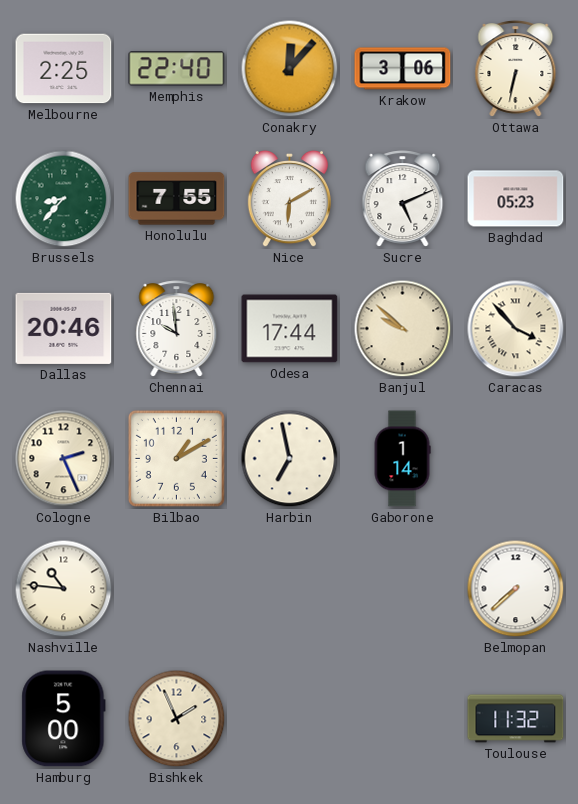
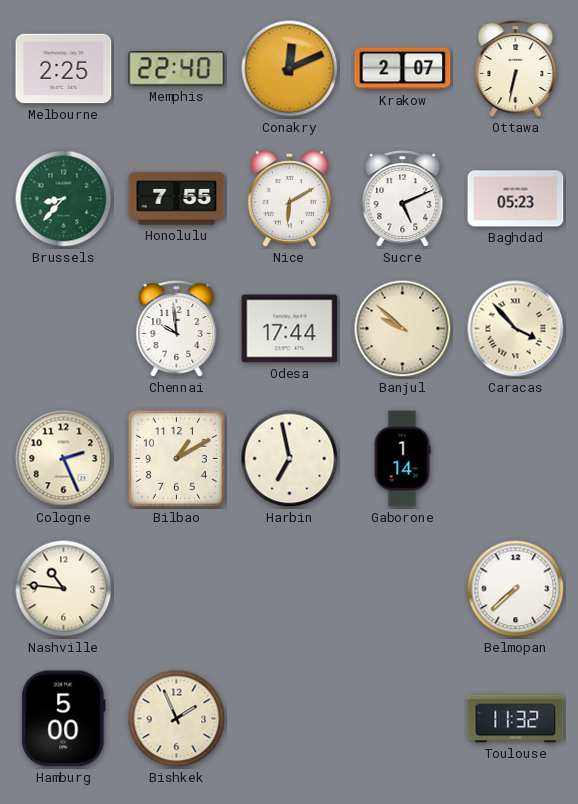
Conakry: 12:07 -> 12:11
Krakow: 3:06 -> 2:07
Dallas: 20:46 -> none
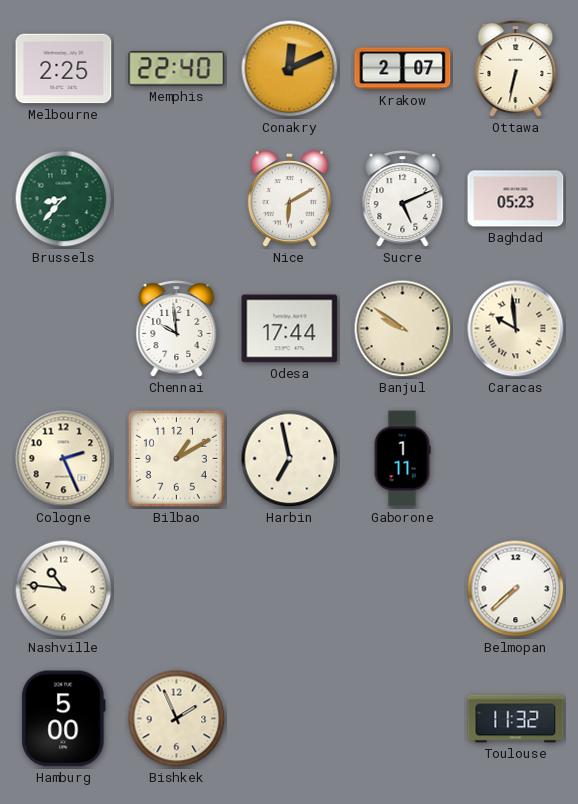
Honolulu: 7:55 -> none
Banjul: 9:52 -> 9:51
Caracas: 3:53 -> 9:59
Gaborone: 1:14 -> 1:11
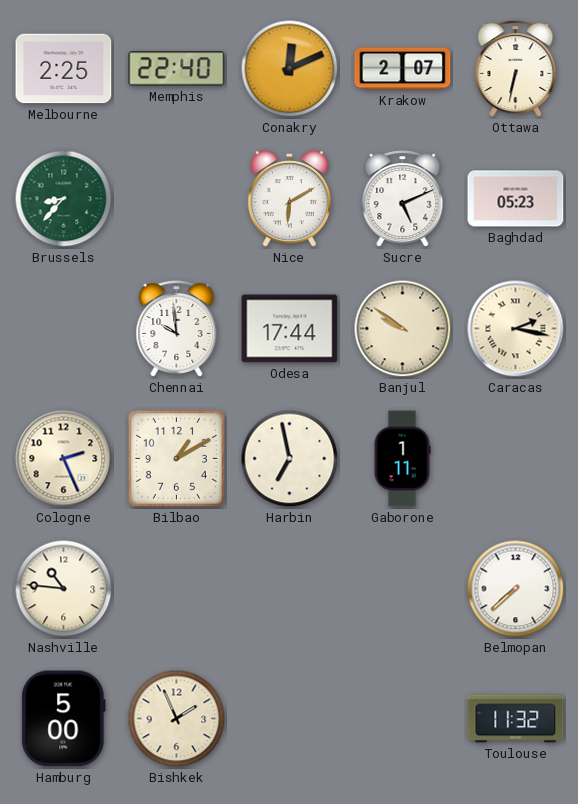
Caracas: 9:59 -> 2:17
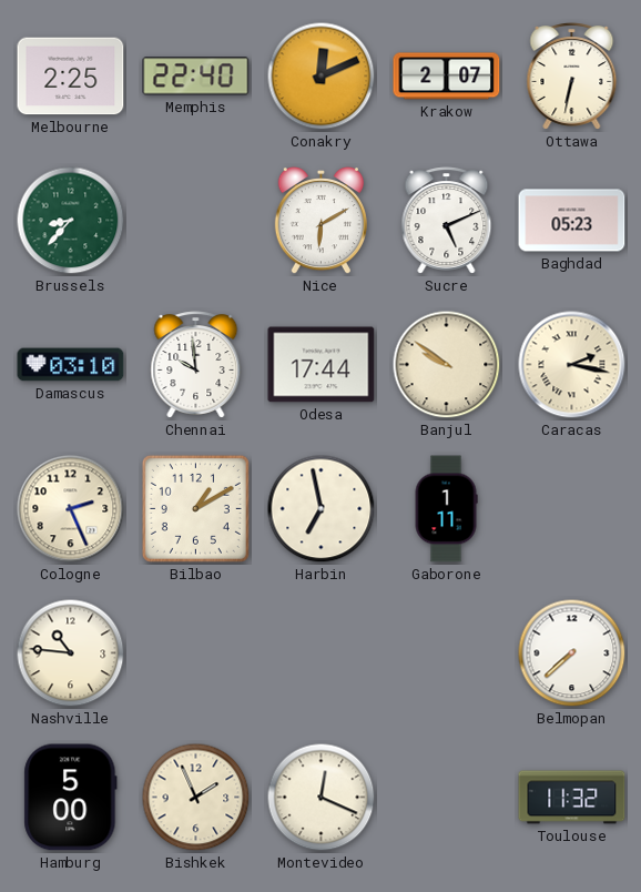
Damascus: none -> 03:10
Montevideo: none -> 12:19
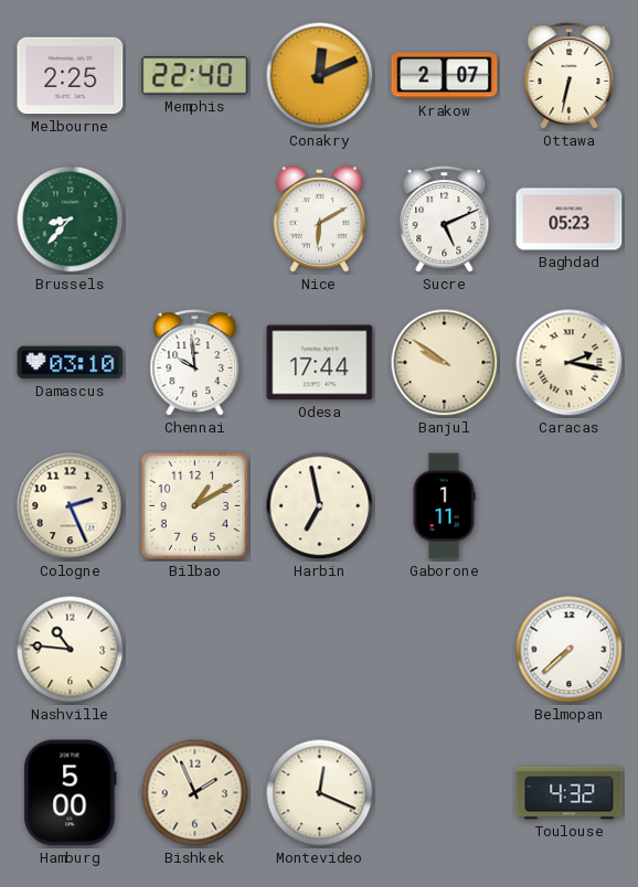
Toulouse: 11:32 -> 4:32
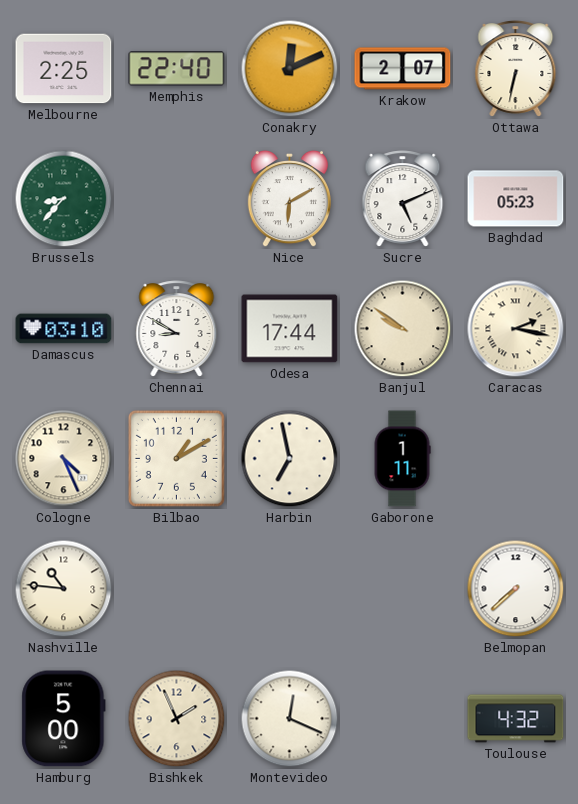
Chennai: 9:59 -> 8:50
Cologne: 2:26 -> 4:26
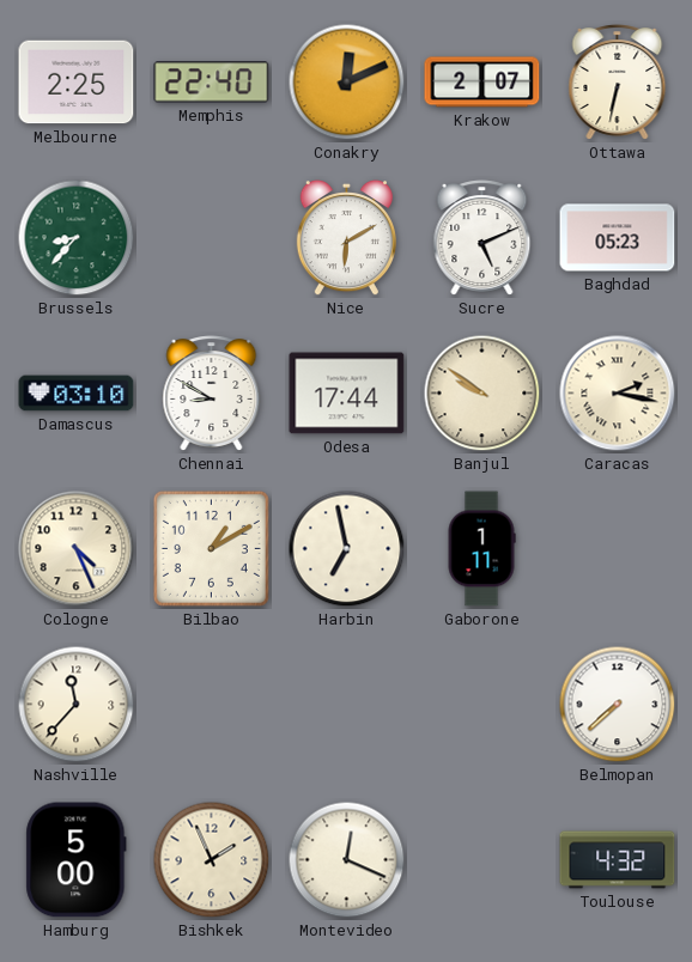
Nashville: 10:46 -> 11:37
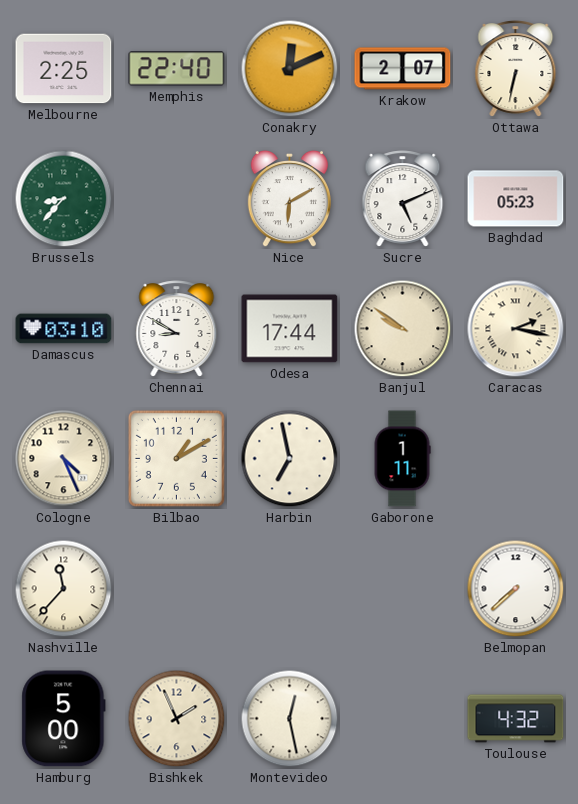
Montevideo: 12:19 -> 12:28
